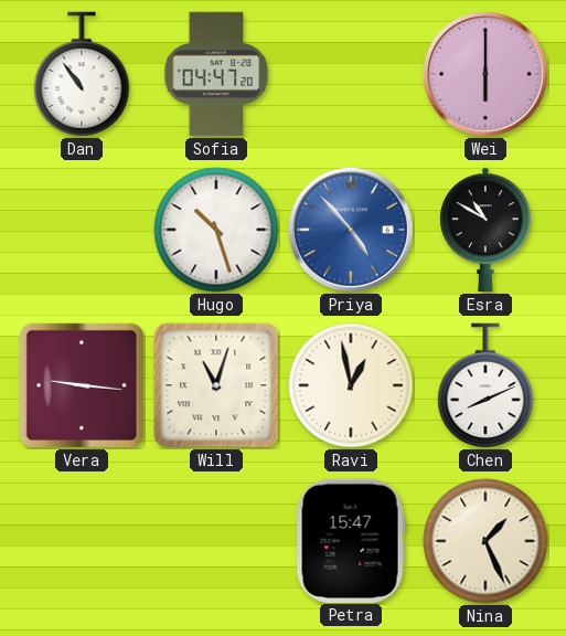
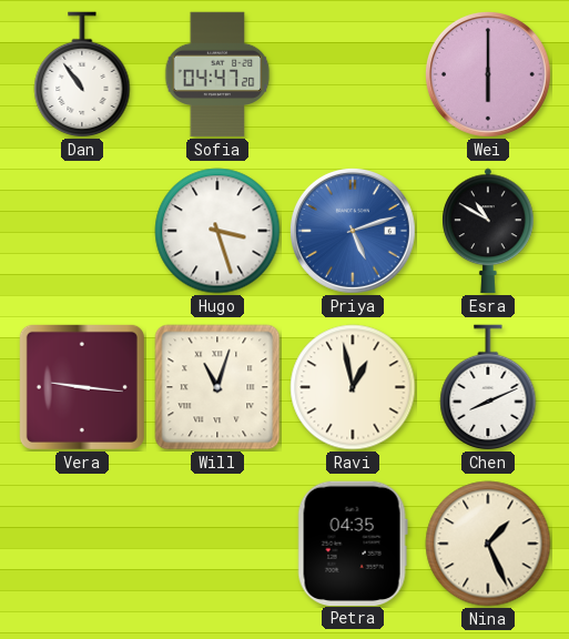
Hugo: 10:27 -> 3:27
Priya: 4:53 -> 5:12
Petra: 15:47 -> 04:35
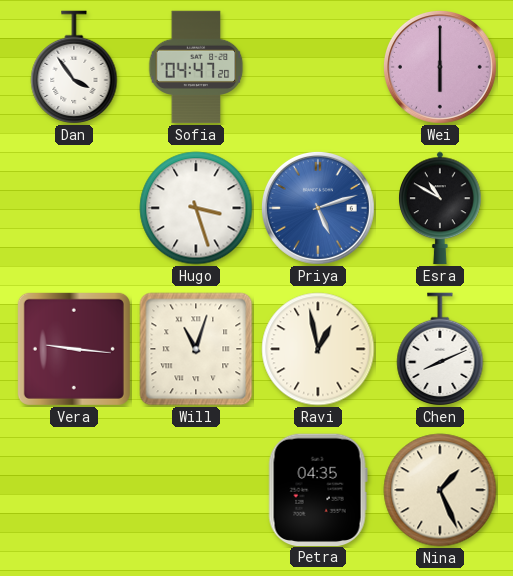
Dan: 10:54 -> 3:54
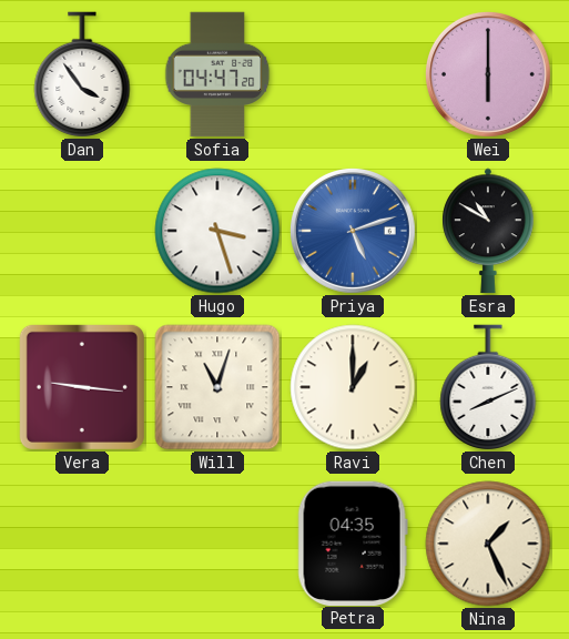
Ravi: 12:58 -> 1:00
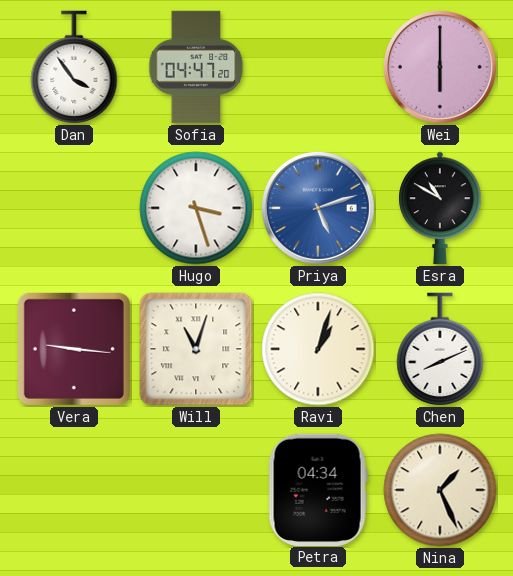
Ravi: 1:00 -> 1:03
Petra: 04:35 -> 04:34
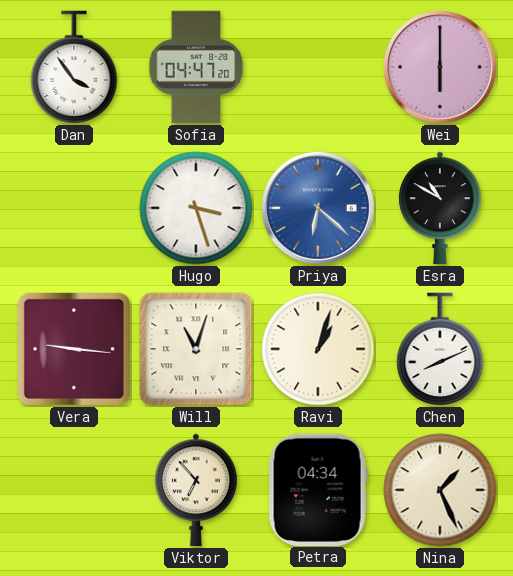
Priya: 5:12 -> 6:22
Viktor: none -> 6:53
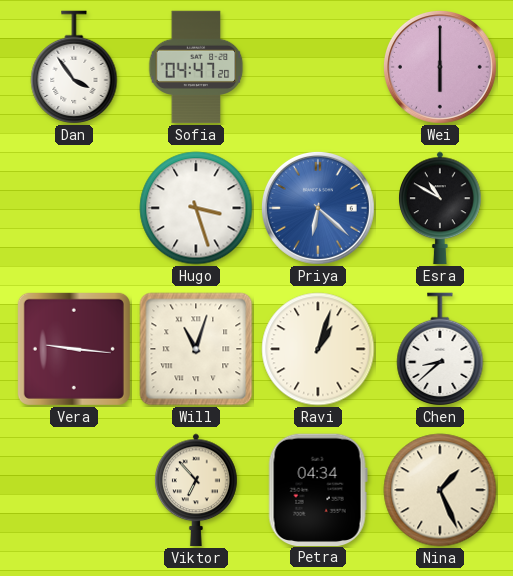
Chen: 8:11 -> 8:38
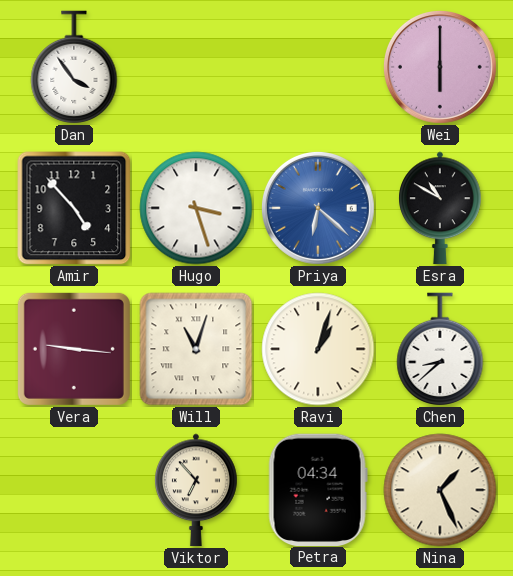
Sofia: 04:47 -> none
Amir: none -> 4:53
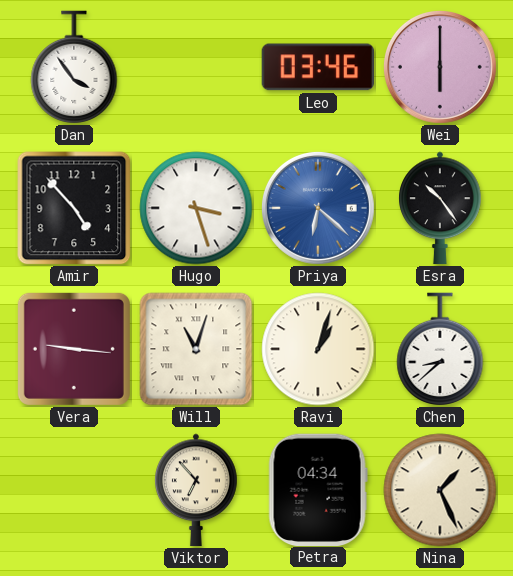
Leo: none -> 03:46
Esra: 10:50 -> 10:24
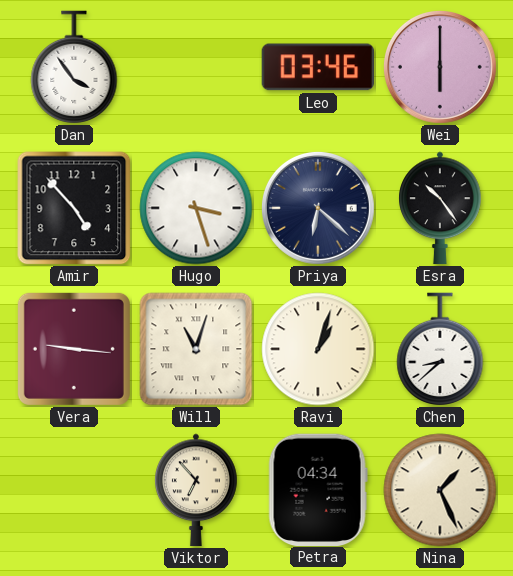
Priya dial: blue -> navy
